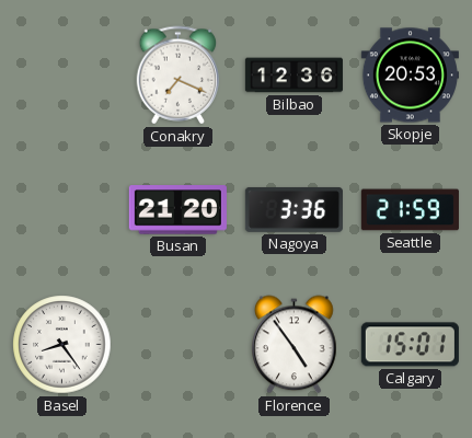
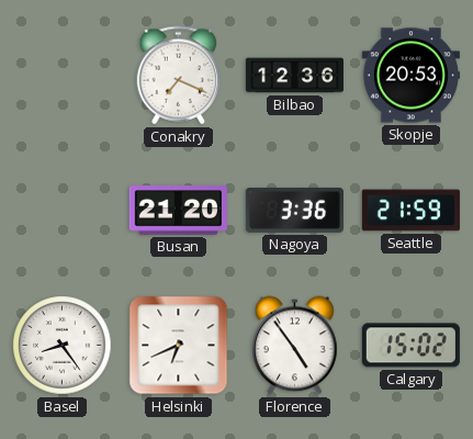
Helsinki: none -> 6:41
Calgary: 15:01 -> 15:02
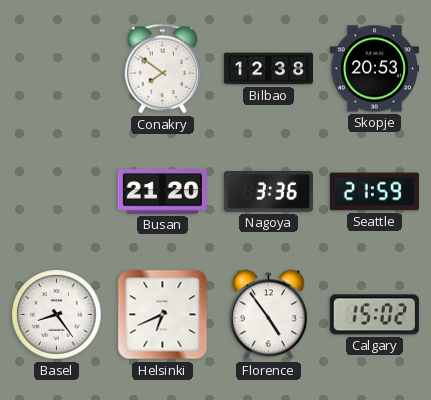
Conakry: 7:19 -> 7:51
Bilbao: 12:36 -> 12:38
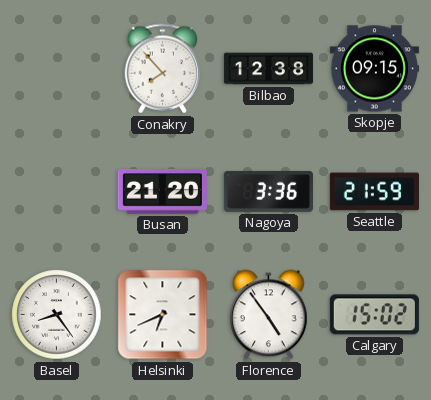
Conakry: 7:51 -> 7:53
Skopje: 20:53 -> 09:15
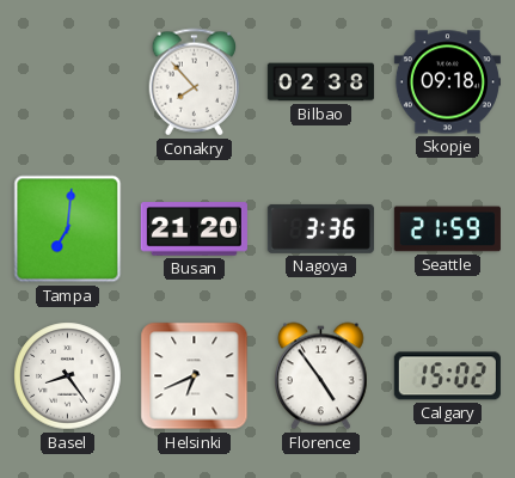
Bilbao: 12:38 -> 02:38
Skopje: 09:15 -> 09:18
Tampa: none -> 7:01
